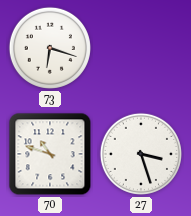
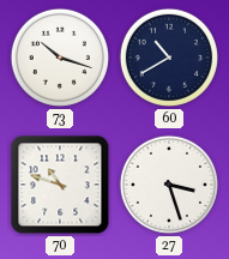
73: 6:18 -> 10:18
60: none -> 10:40
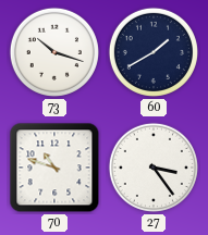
60: 10:40 -> 1:40
27: 3:27 -> 3:24
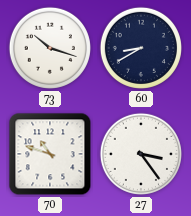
60: 1:40 -> 8:40
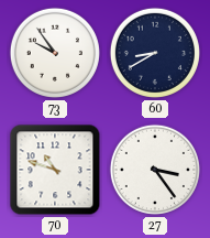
73: 10:18 -> 9:54
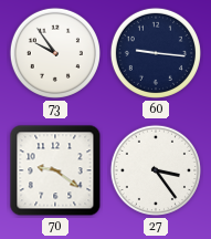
60: 8:40 -> 9:16
70: 10:48 -> 9:21
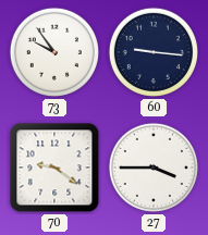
27: 3:24 -> 3:45
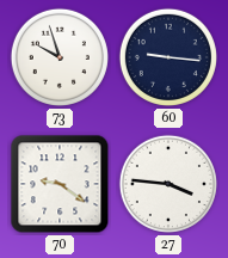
73: 9:54 -> 9:57
27: 3:45 -> 3:46
